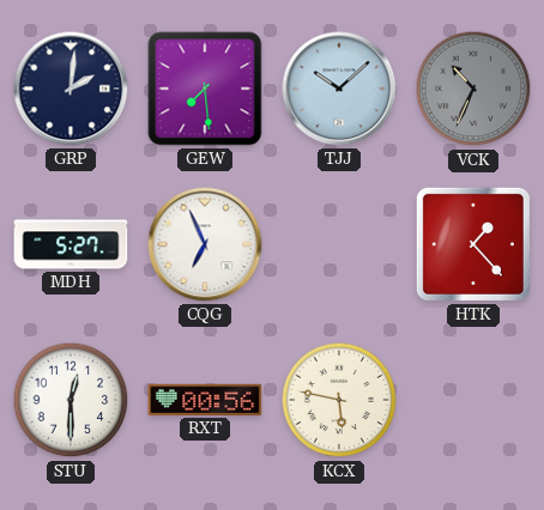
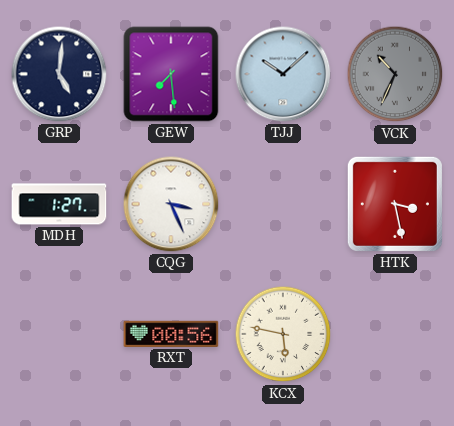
GRP: 2:01 -> 5:01
MDH: 5:27 -> 1:27
CQG: 6:56 -> 3:26
HTK: 1:23 -> 3:28
STU: 12:30 -> none
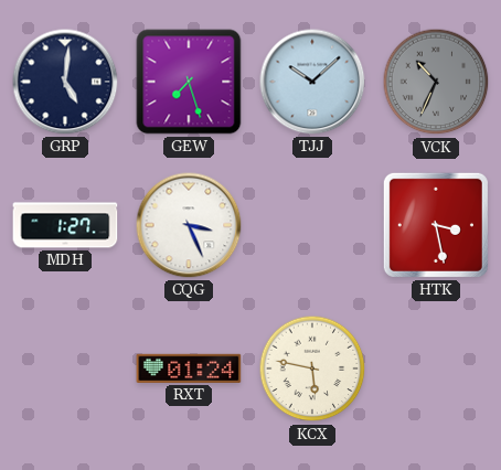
GEW: 7:29 -> 7:27
RXT: 00:56 -> 01:24
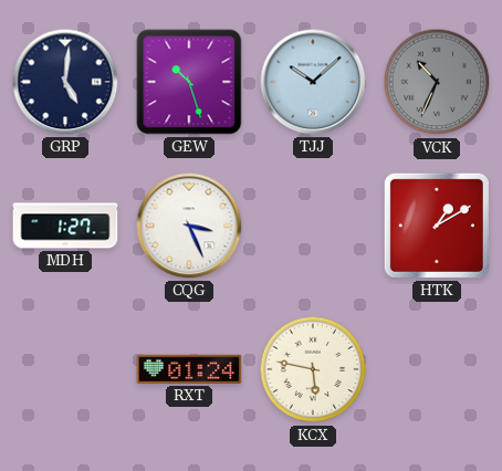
GEW: 7:27 -> 10:27
HTK: 3:28 -> 1:10
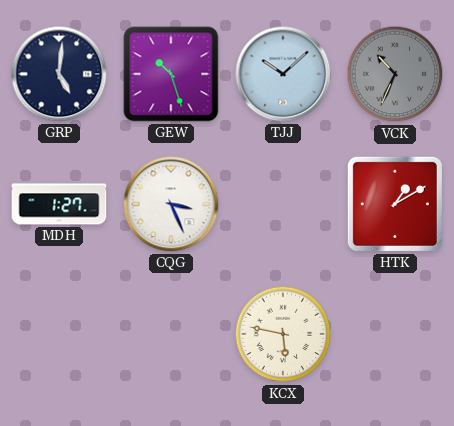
RXT: 01:24 -> none
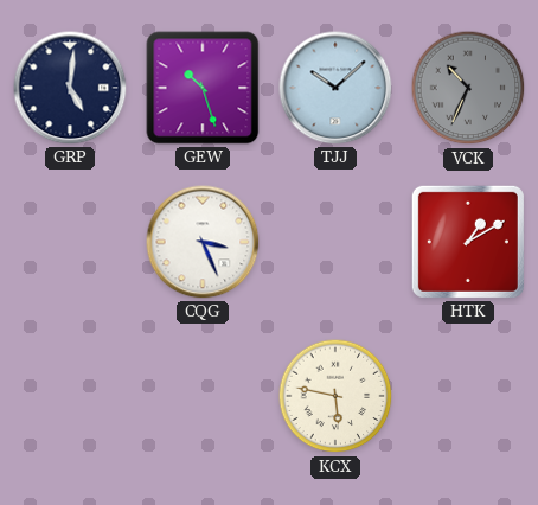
MDH: 1:27 -> none
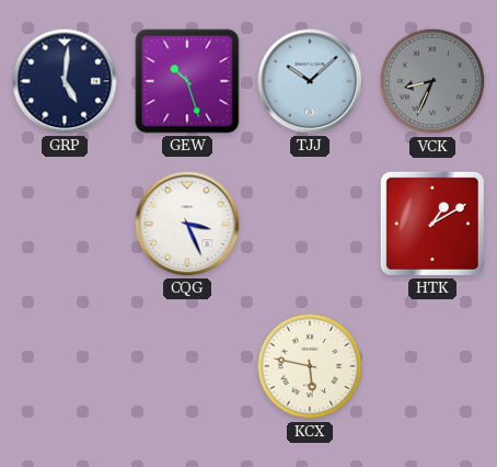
VCK: 10:34 -> 8:34
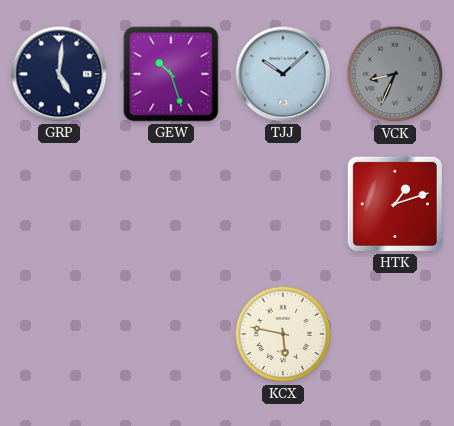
CQG: 3:26 -> none
HTK: 1:10 -> 1:12
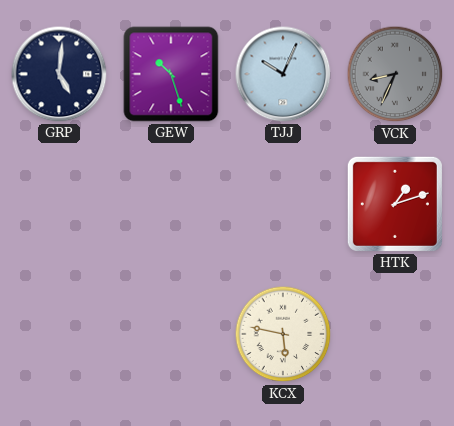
TJJ: 10:08 -> 10:04
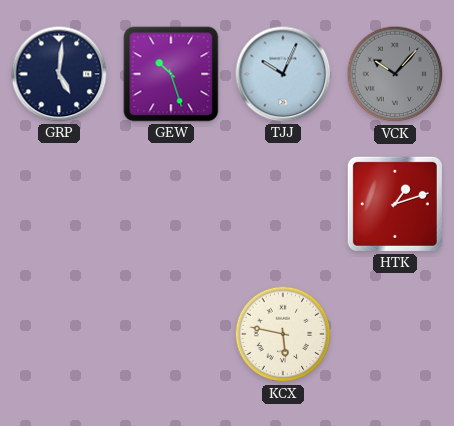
VCK: 8:34 -> 10:07
